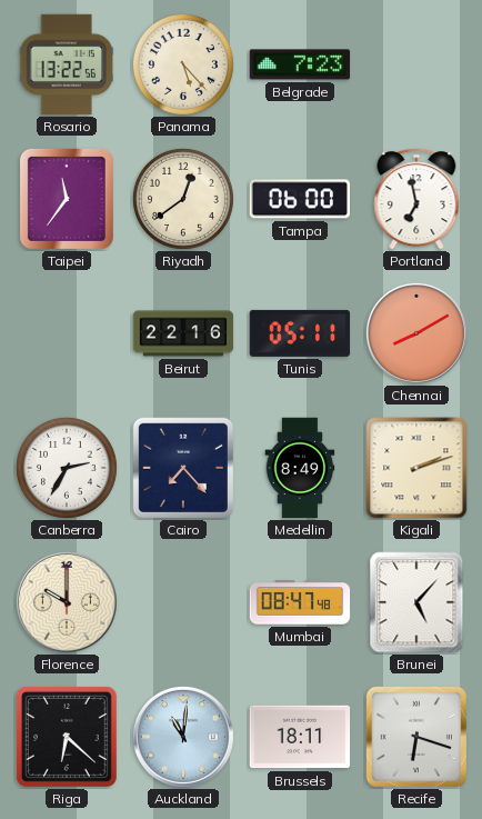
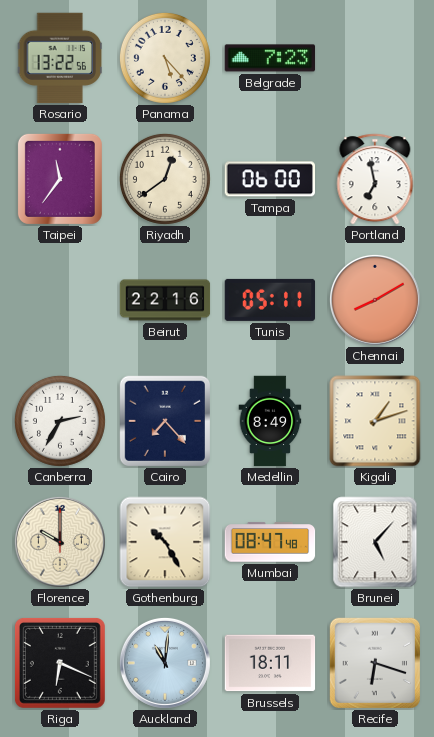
Kigali: 2:12 -> 1:12
Gothenburg: none -> 10:25
Riga: 6:22 -> 6:19
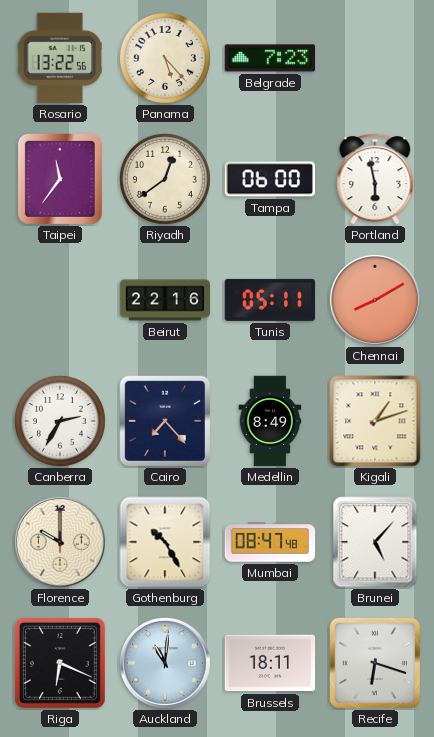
Portland: 6:58 -> 5:58
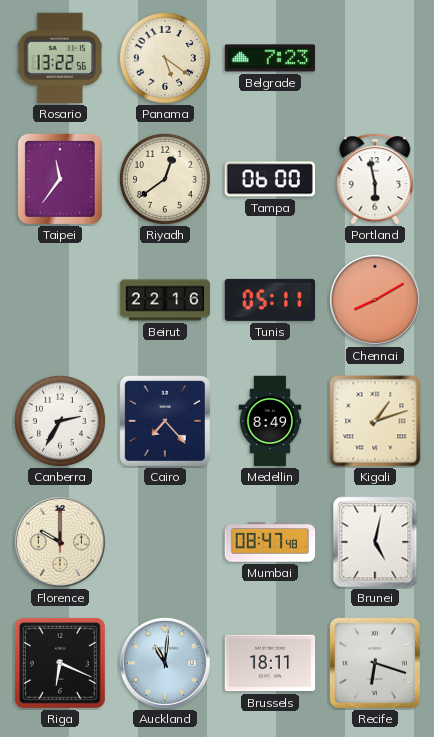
Panama: 5:23 -> 5:21
Gothenburg: 10:25 -> none
Brunei: 5:07 -> 5:02
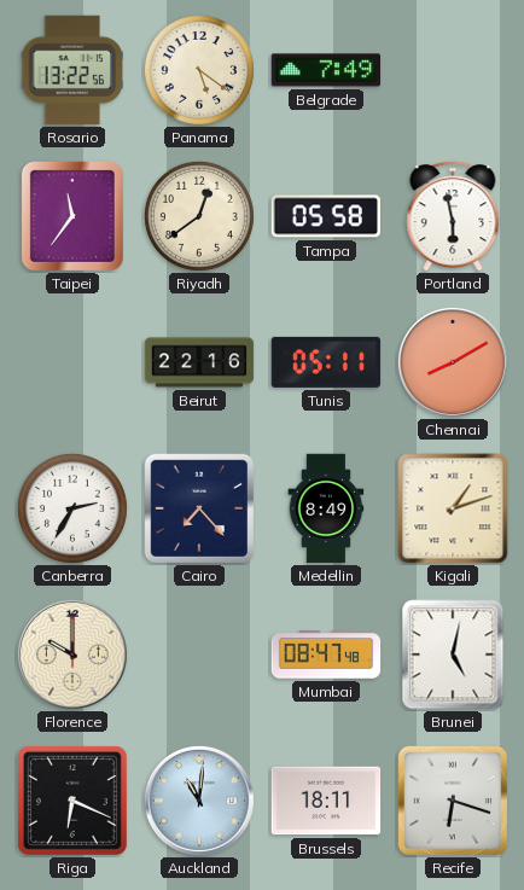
Belgrade: 7:23 -> 7:49
Tampa: 06:00 -> 05:58
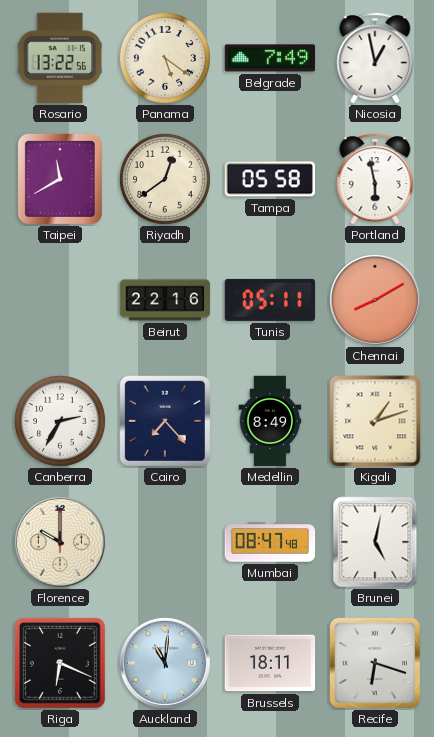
Nicosia: none -> 12:58
Taipei: 11:36 -> 11:40
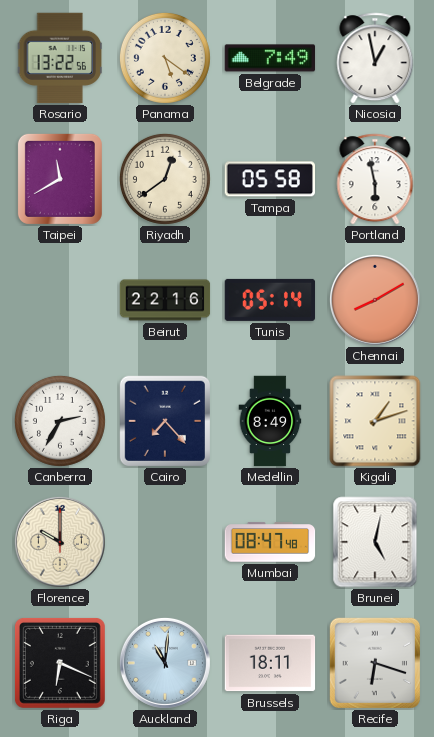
Tunis: 05:11 -> 05:14
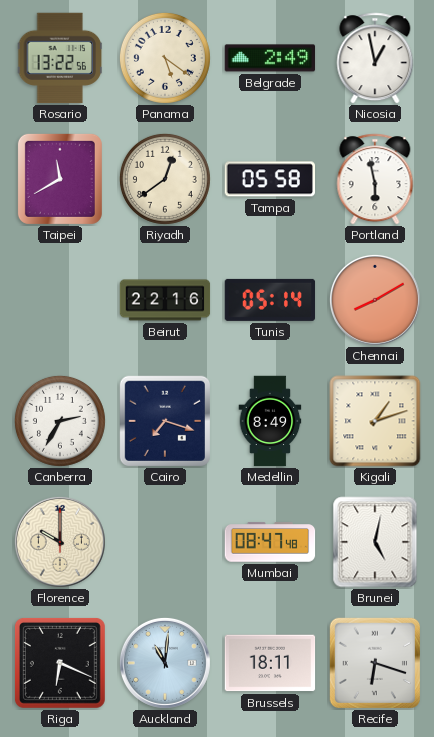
Belgrade: 7:49 -> 2:49
Cairo: 7:23 -> 7:18
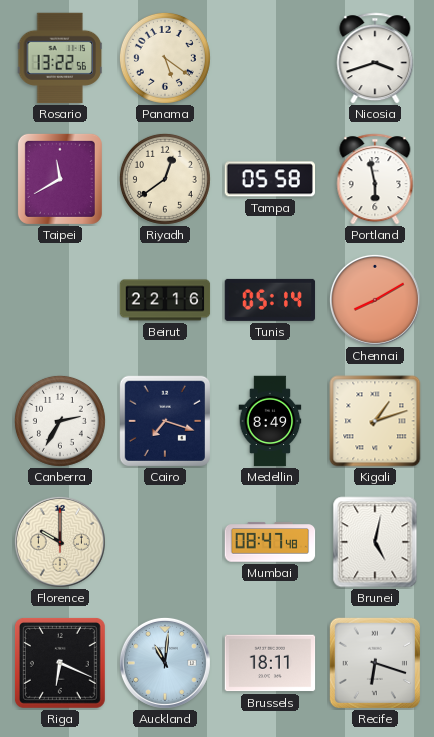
Belgrade: 2:49 -> none
Nicosia: 12:58 -> 3:42
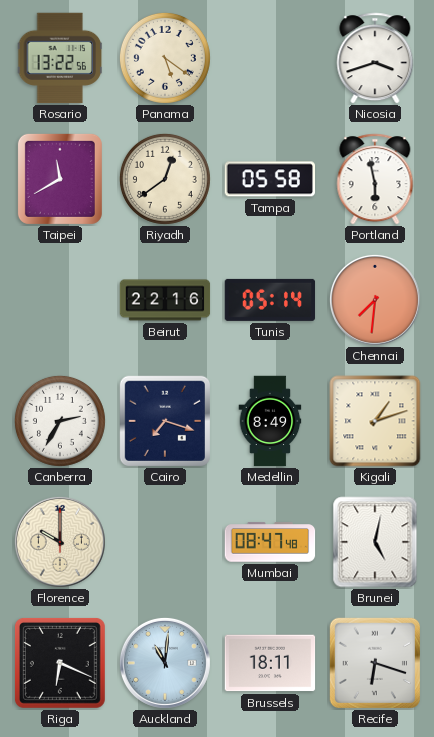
Chennai: 8:10 -> 7:31
